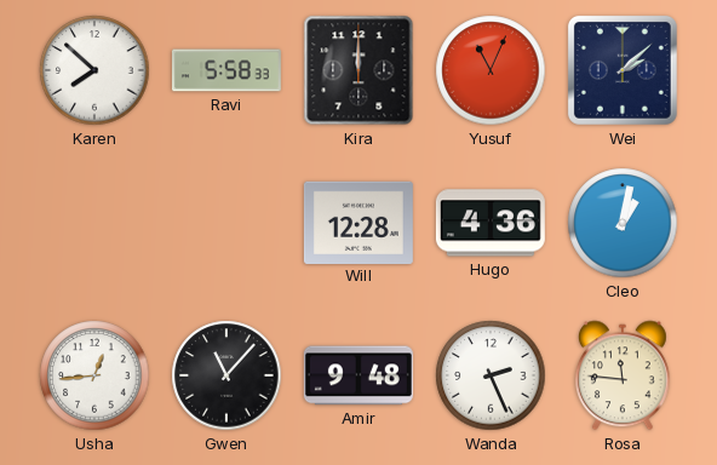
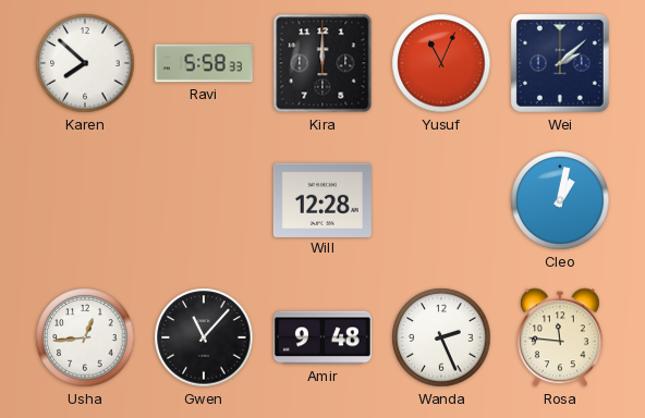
Hugo: 4:36 -> none
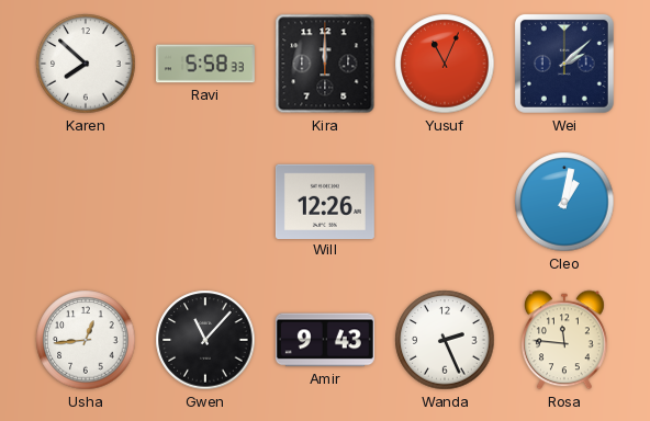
Will: 12:28 -> 12:26
Amir: 9:48 -> 9:43
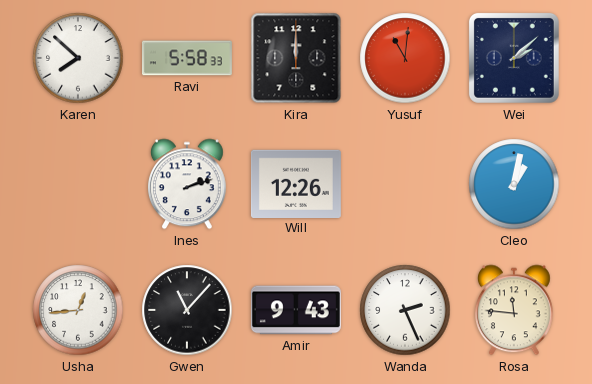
Yusuf: 11:04 -> 11:01
Ines: none -> 2:12
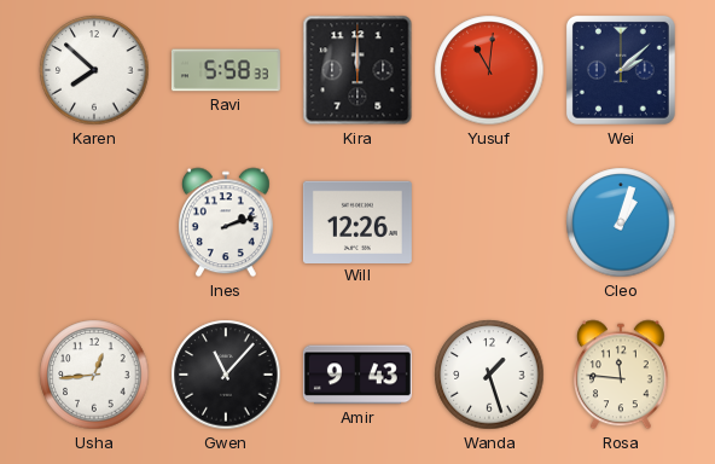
Cleo: 1:02 -> 1:03
Wanda: 2:26 -> 1:27
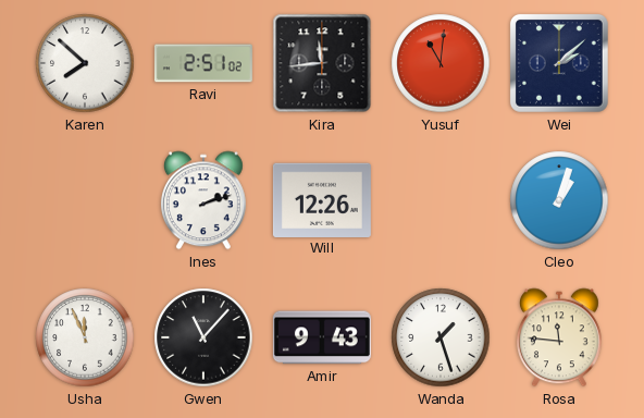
Ravi: 5:58 -> 2:51
Kira: 12:00 -> 11:44
Usha: 12:44 -> 11:56
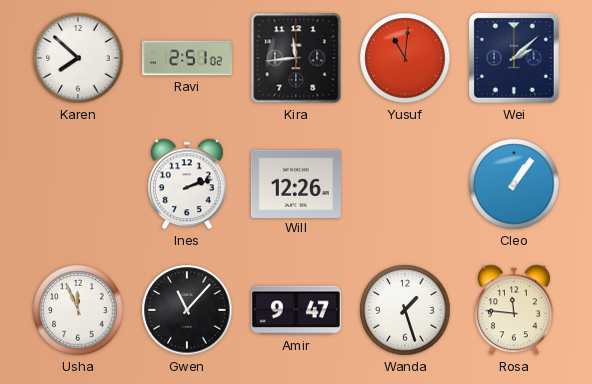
Cleo: 1:03 -> 1:06
Amir: 9:43 -> 9:47
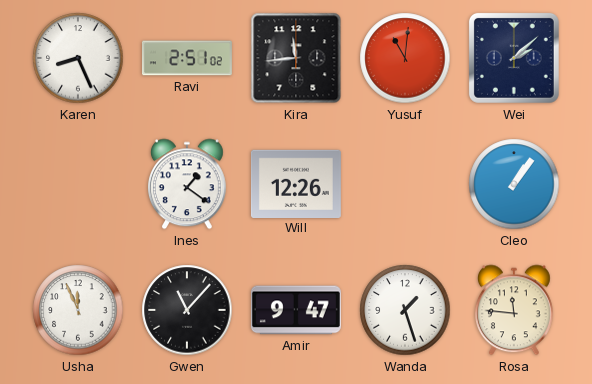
Karen: 7:52 -> 8:26
Ines: 2:12 -> 1:21
